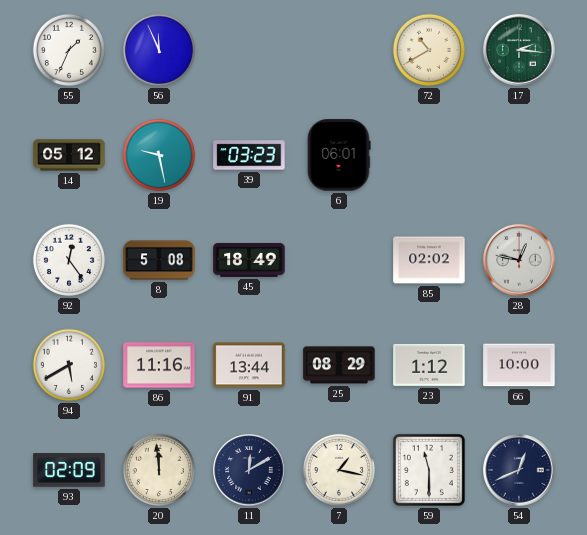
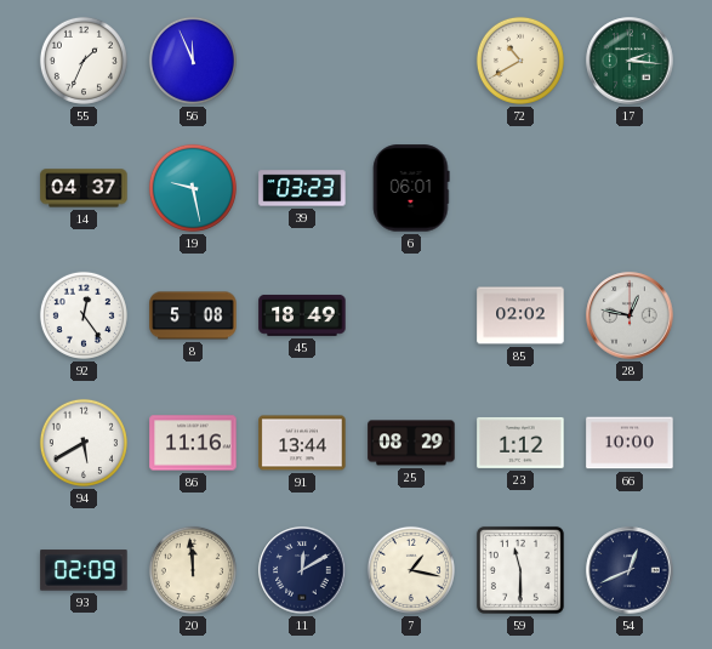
14: 05:12 -> 04:37
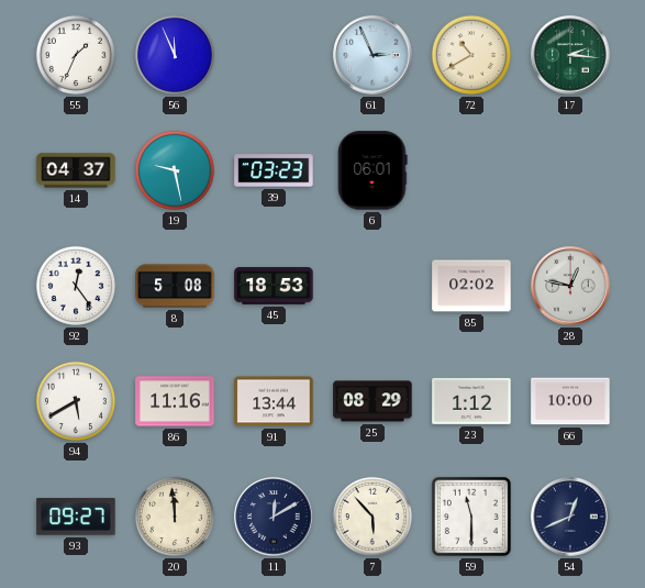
61: none -> 2:56
45: 18:49 -> 18:53
93: 02:09 -> 09:27
7: 1:17 -> 5:53
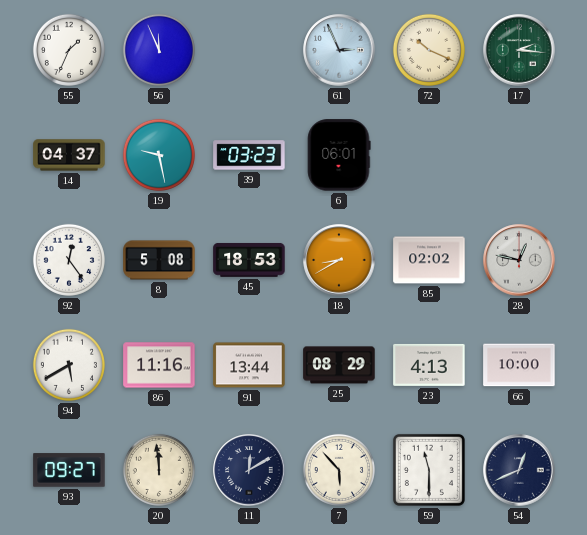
72: 10:40 -> 10:19
18: none -> 8:40
23: 1:12 -> 4:13
